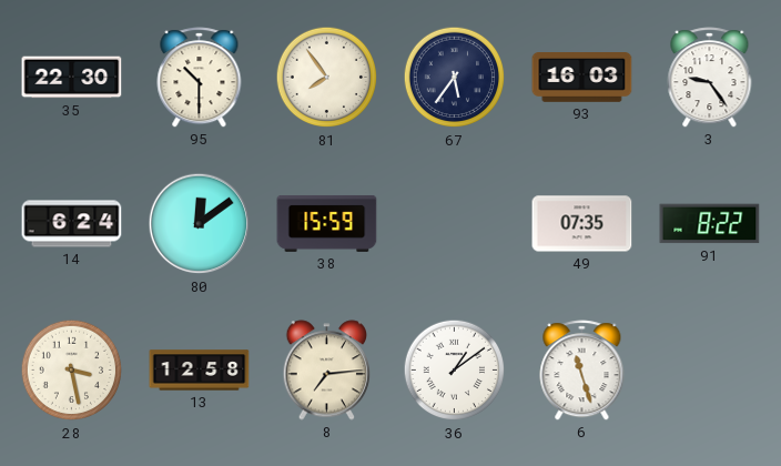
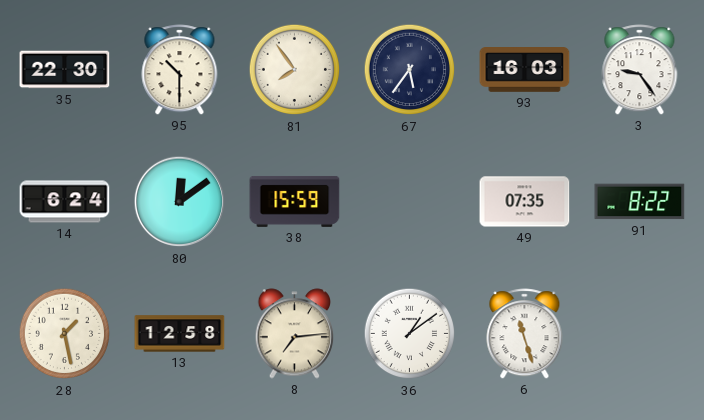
28: 3:28 -> 1:28
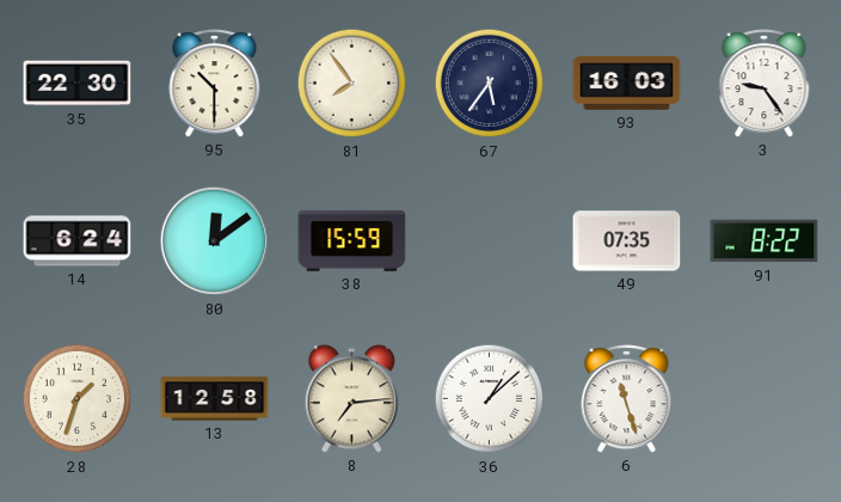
28: 1:28 -> 1:33
36: 1:09 -> 1:08
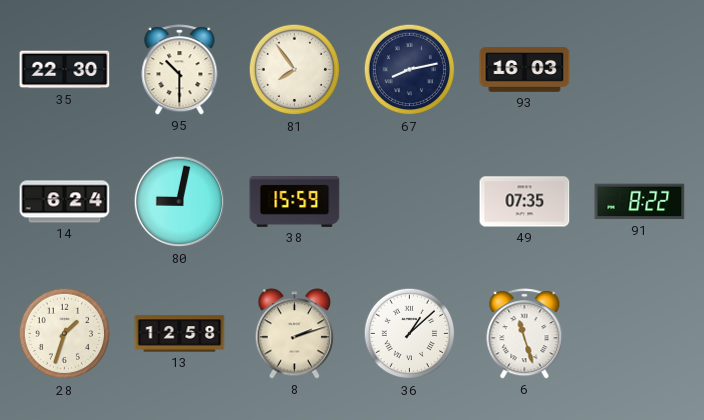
67: 5:36 -> 8:13
3: 9:24 -> none
80: 12:09 -> 9:02
8: 7:14 -> 2:12
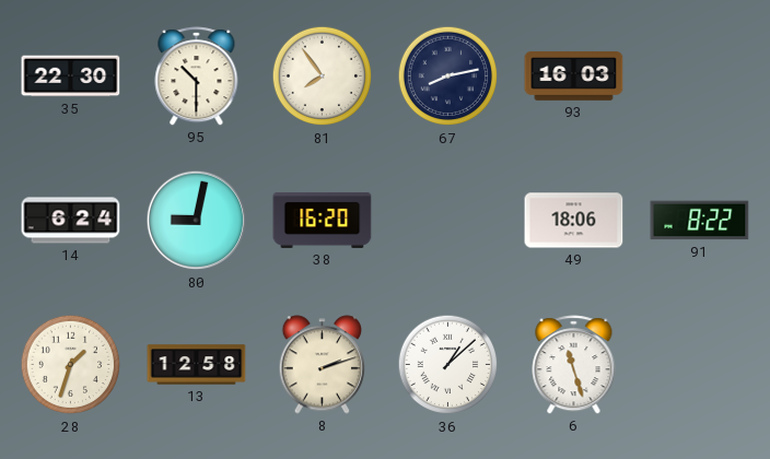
38: 15:59 -> 16:20
49: 07:35 -> 18:06
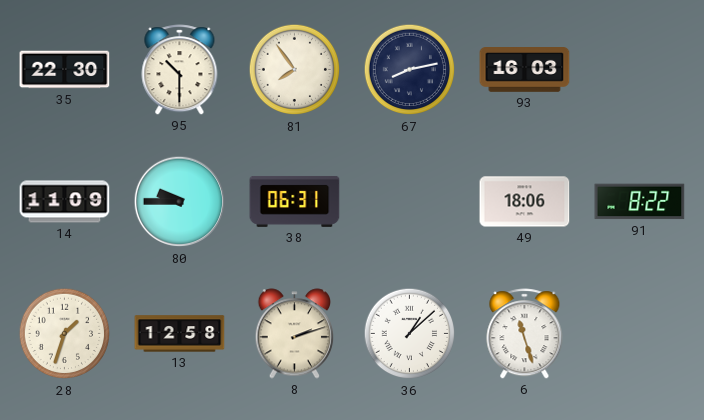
14: 6:24 -> 11:09
80: 9:02 -> 9:45
38: 16:20 -> 06:31
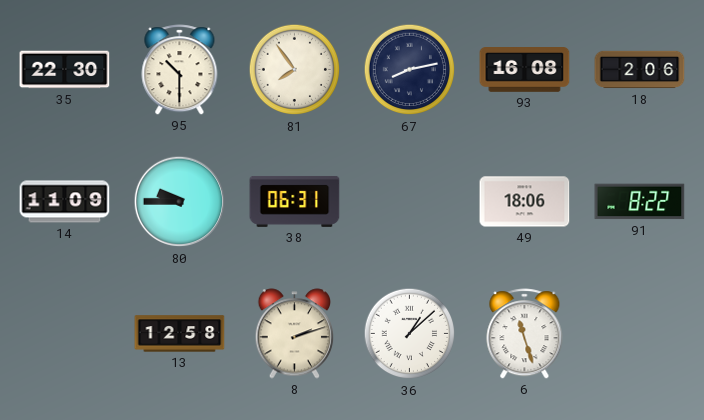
93: 16:03 -> 16:08
18: none -> 2:06
28: 1:33 -> none
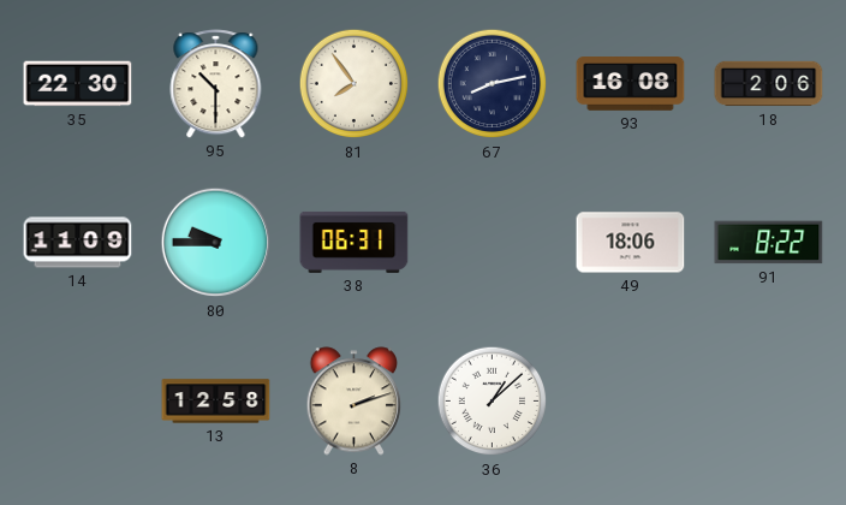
6: 11:27 -> none
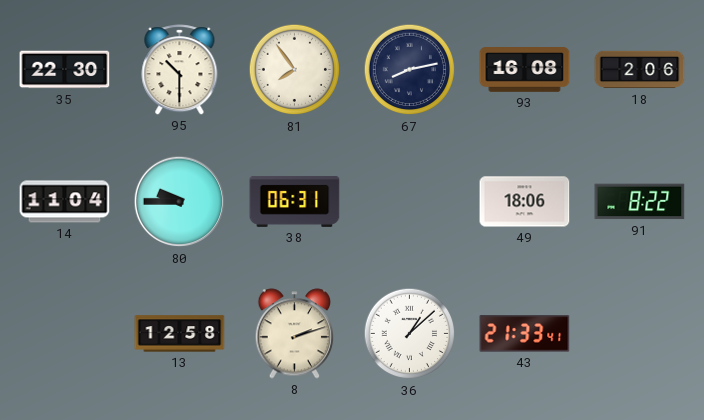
14: 11:09 -> 11:04
43: none -> 21:33
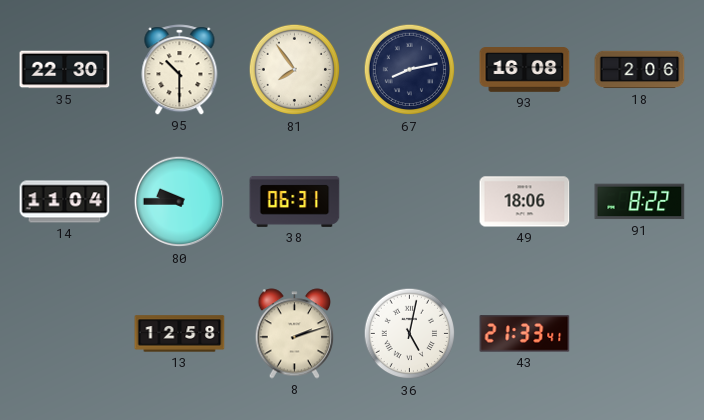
36: 1:08 -> 5:02
